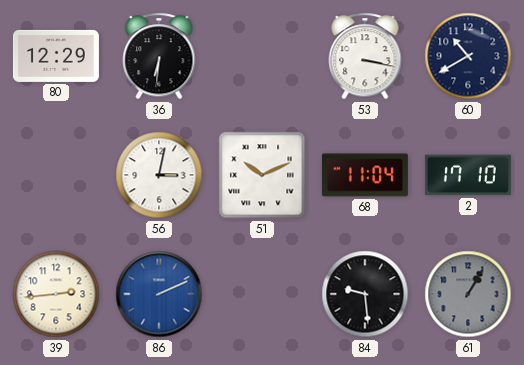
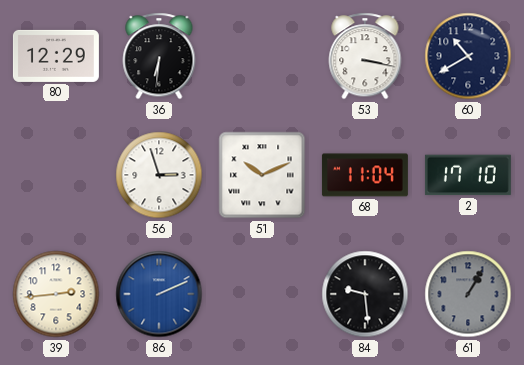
56: 3:02 -> 2:57
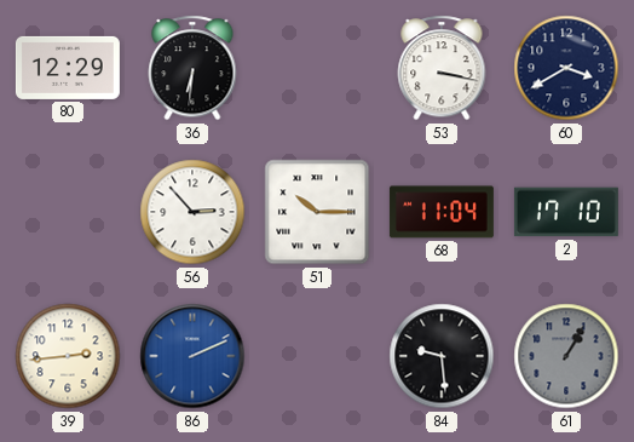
60: 10:40 -> 3:40
56: 2:57 -> 2:53
51: 10:11 -> 10:15
